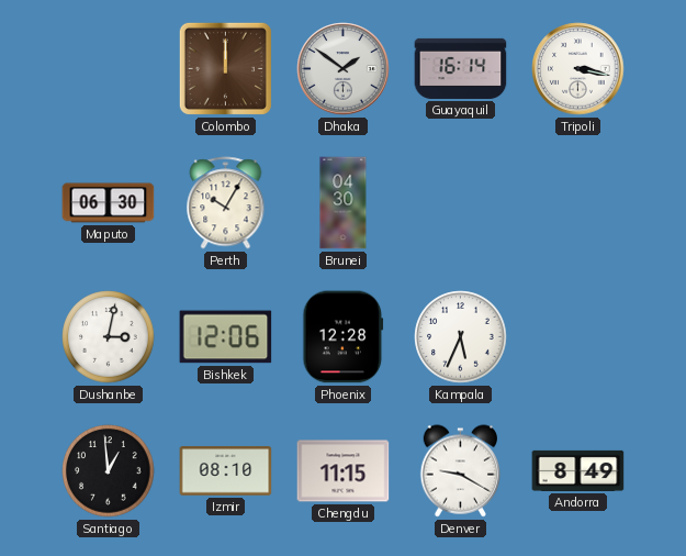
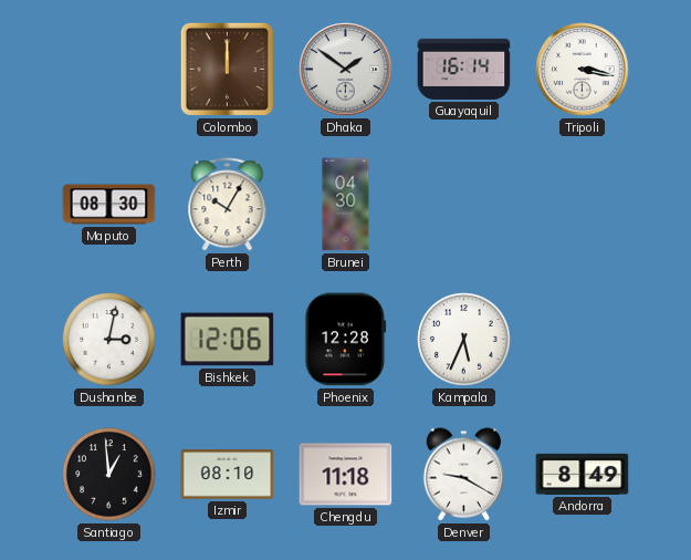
Maputo: 06:30 -> 08:30
Chengdu: 11:15 -> 11:18
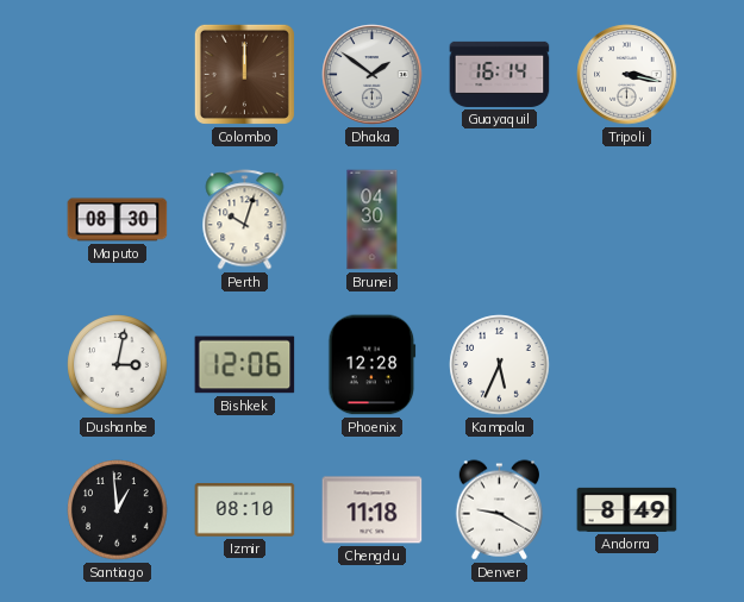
Perth: 10:05 -> 10:03
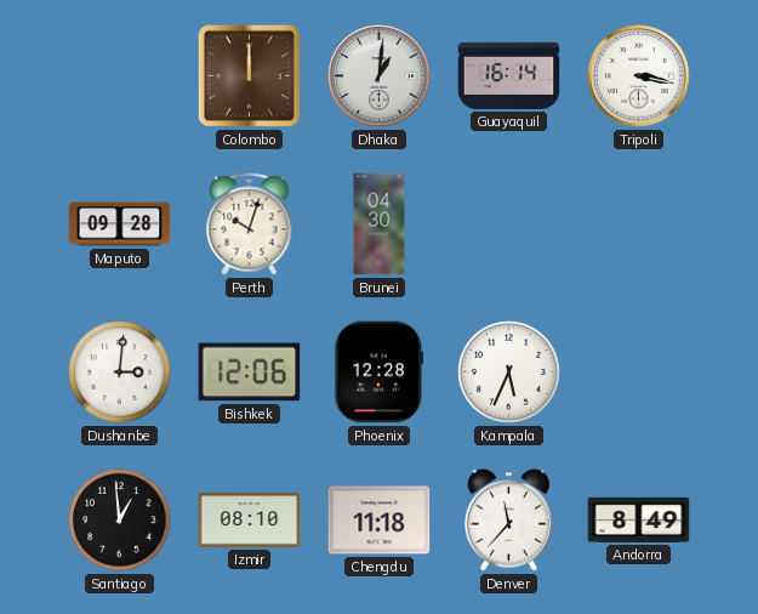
Dhaka: 1:51 -> 1:01
Maputo: 08:30 -> 09:28
Dushanbe: 3:02 -> 3:01
Denver: 9:20 -> 11:37
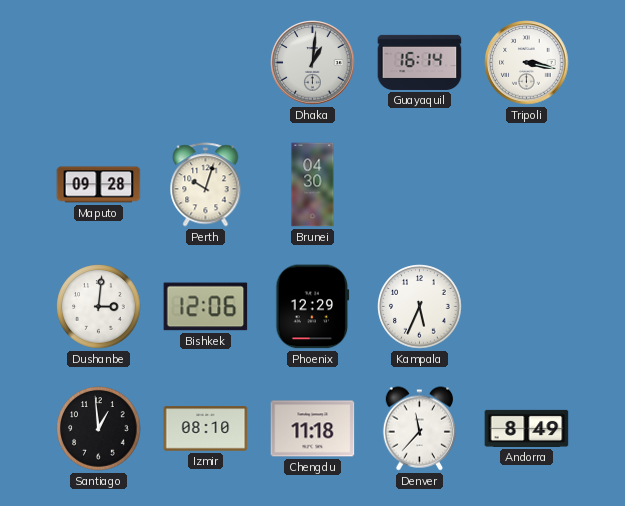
Colombo: 12:00 -> none
Phoenix: 12:28 -> 12:29
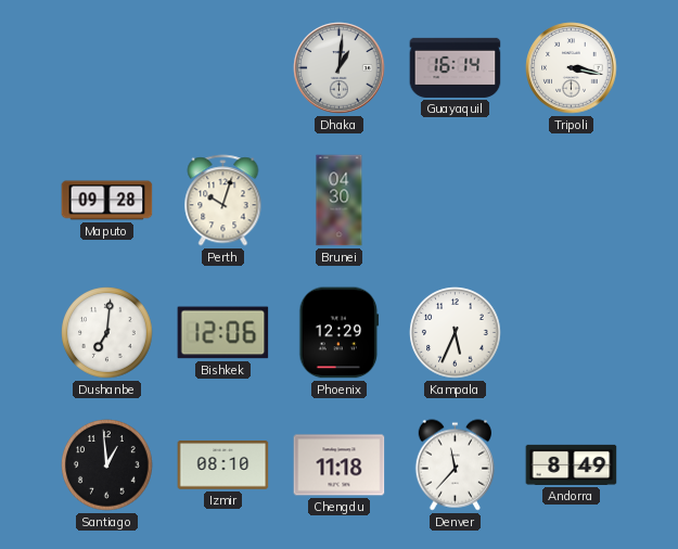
Dushanbe: 3:01 -> 7:01
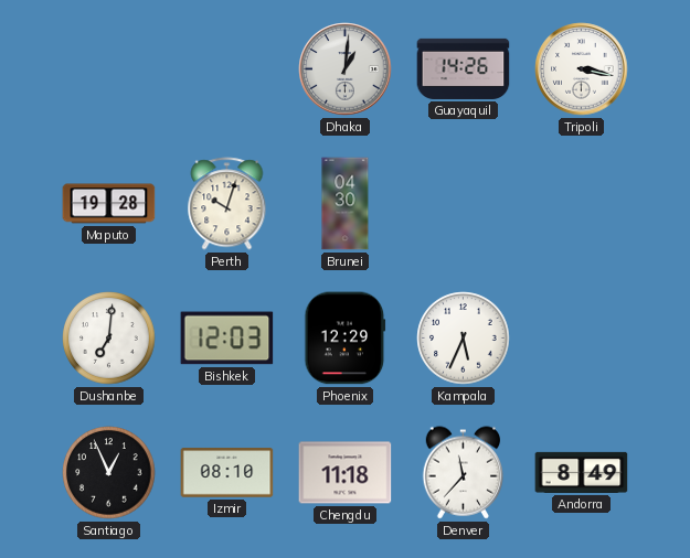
Guayaquil: 16:14 -> 14:26
Maputo: 09:28 -> 19:28
Bishkek: 12:06 -> 12:03
Santiago: 12:59 -> 12:56
